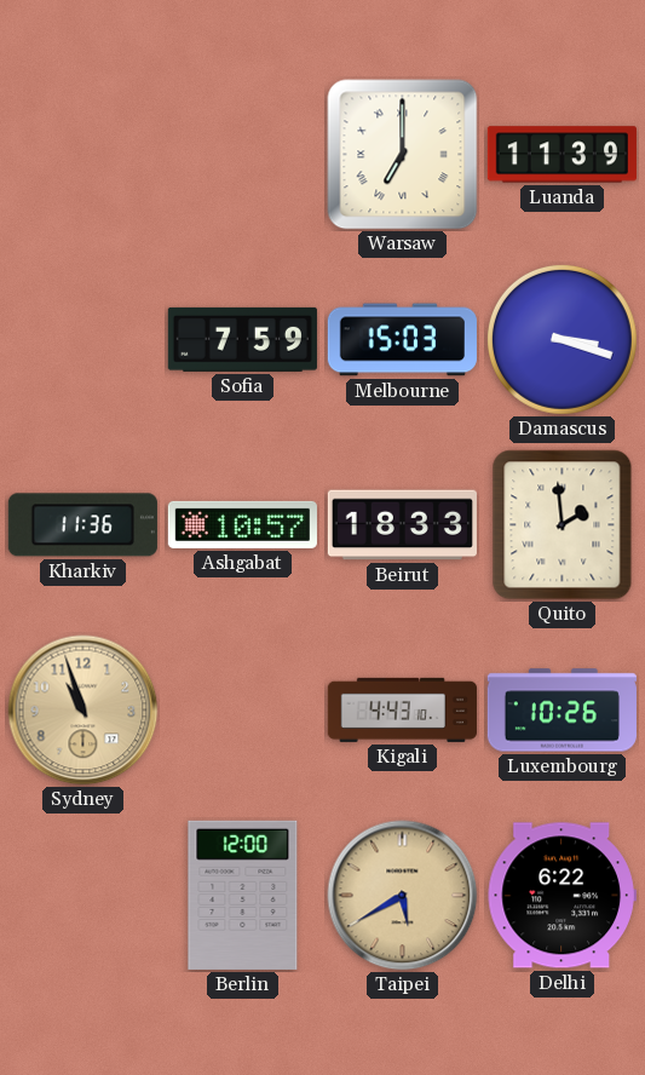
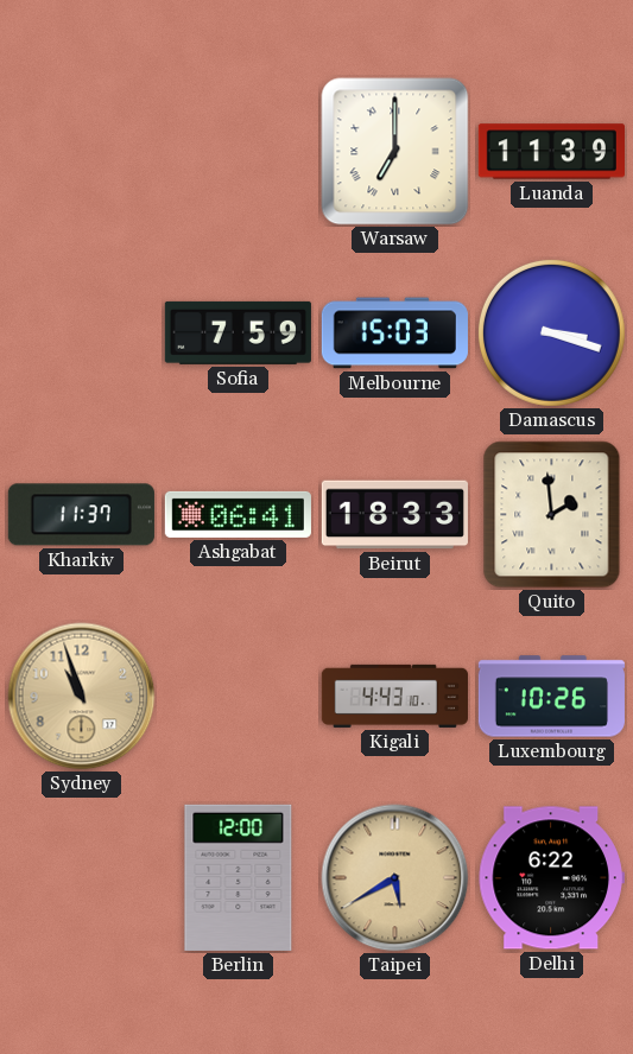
Kharkiv: 11:36 -> 11:37
Ashgabat: 10:57 -> 06:41
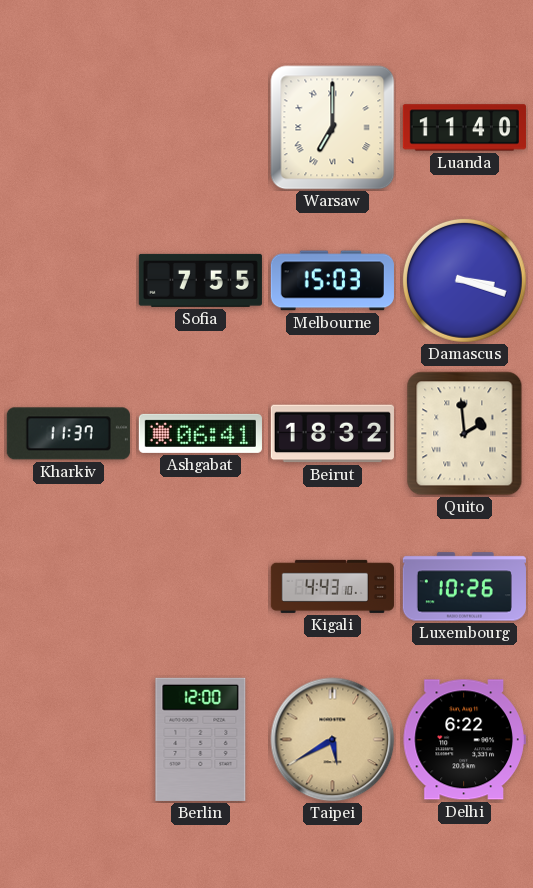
Luanda: 11:39 -> 11:40
Sofia: 7:59 -> 7:55
Beirut: 18:33 -> 18:32
Sydney: 10:57 -> none
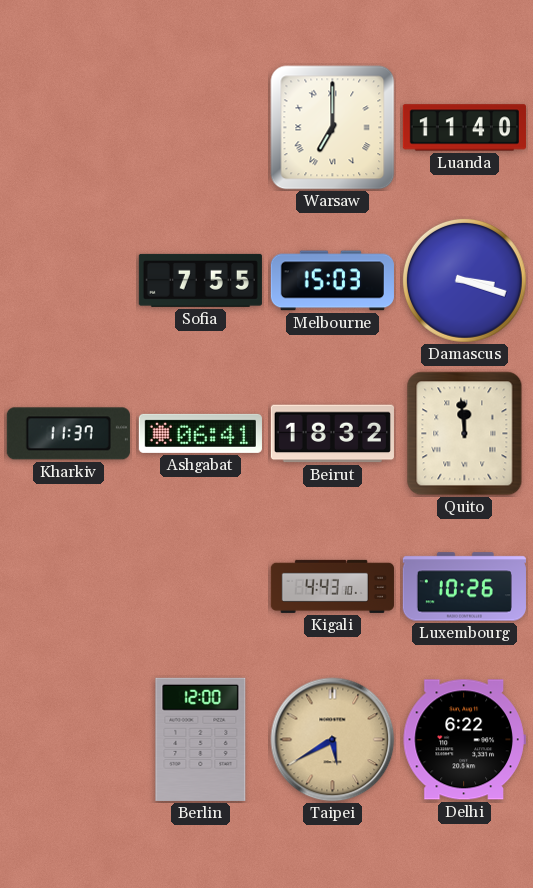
Quito: 1:59 -> 11:59
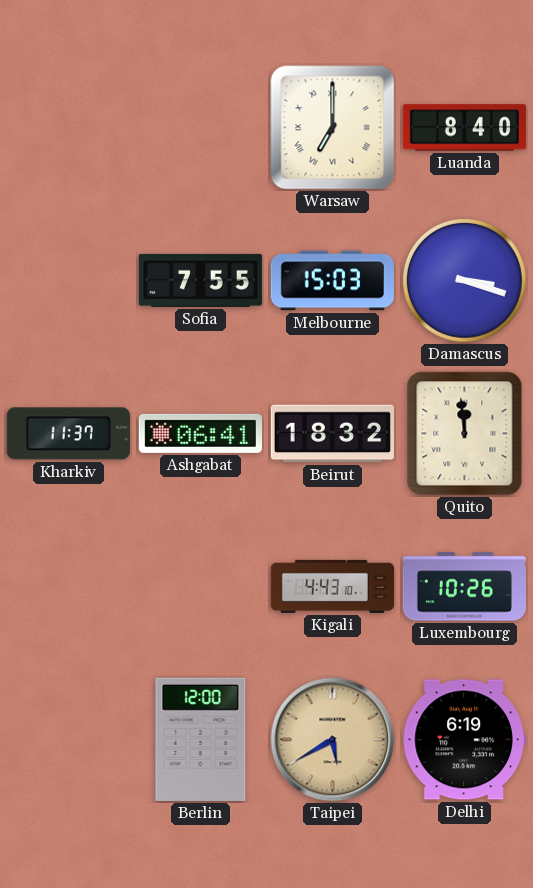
Luanda: 11:40 -> 8:40
Delhi: 6:22 -> 6:19
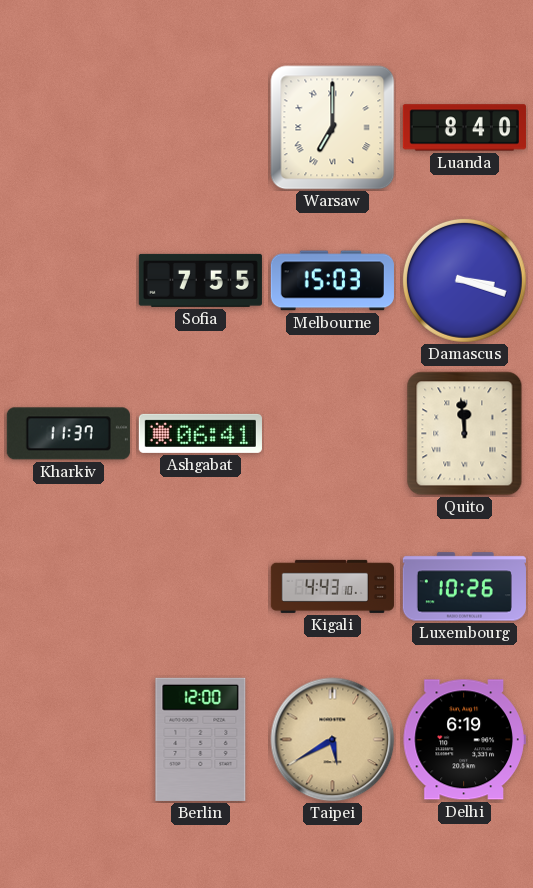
Beirut: 18:32 -> none
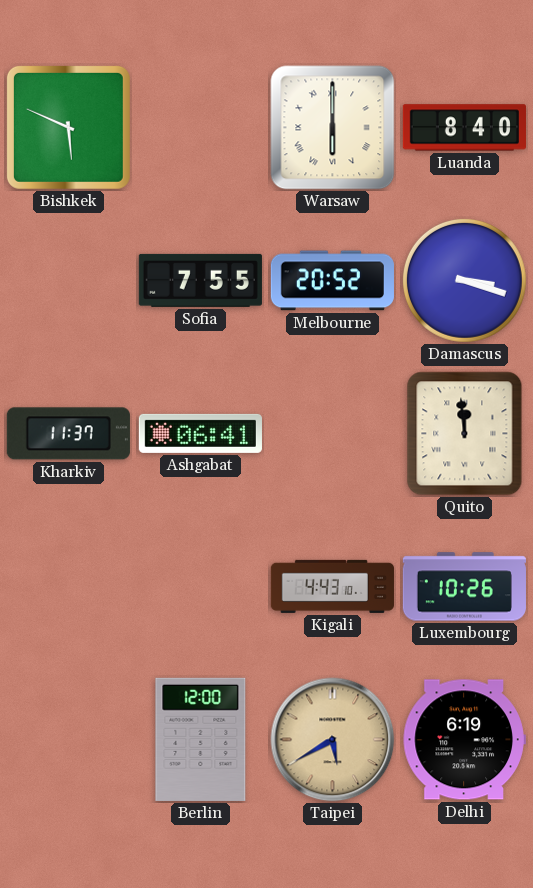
Bishkek: none -> 5:49
Warsaw: 7:00 -> 6:00
Melbourne: 15:03 -> 20:52
